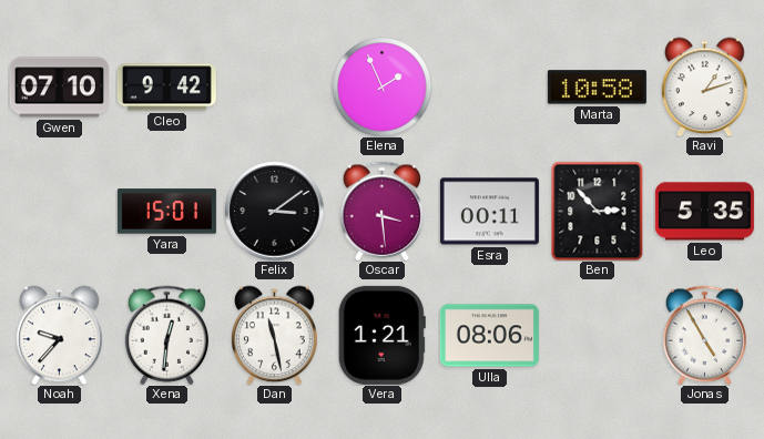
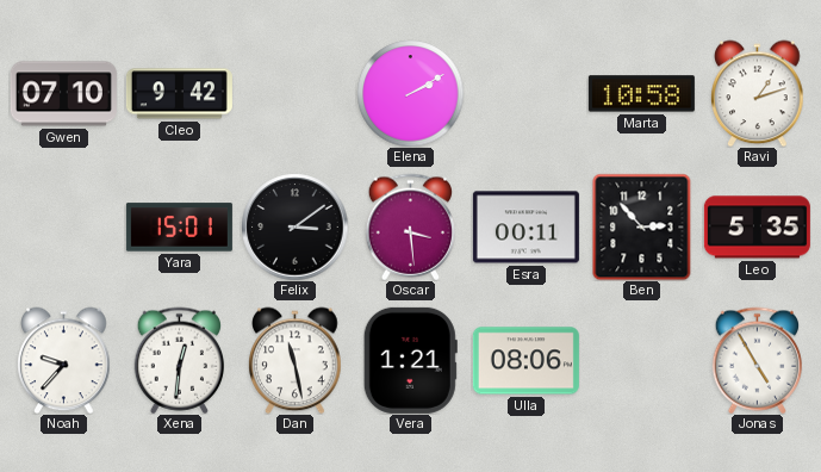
Elena: 1:56 -> 2:10
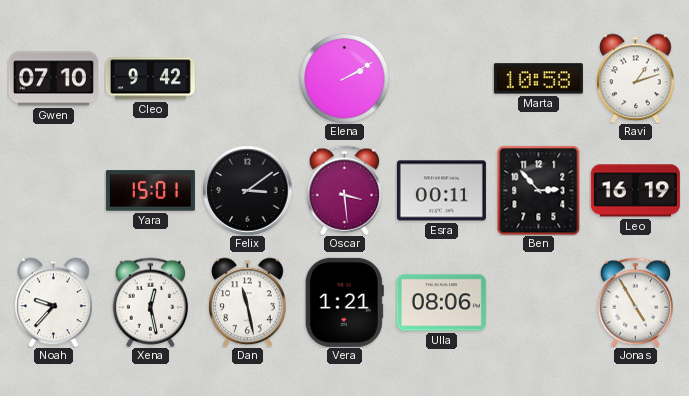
Leo: 5:35 -> 16:19
Xena: 12:31 -> 12:28
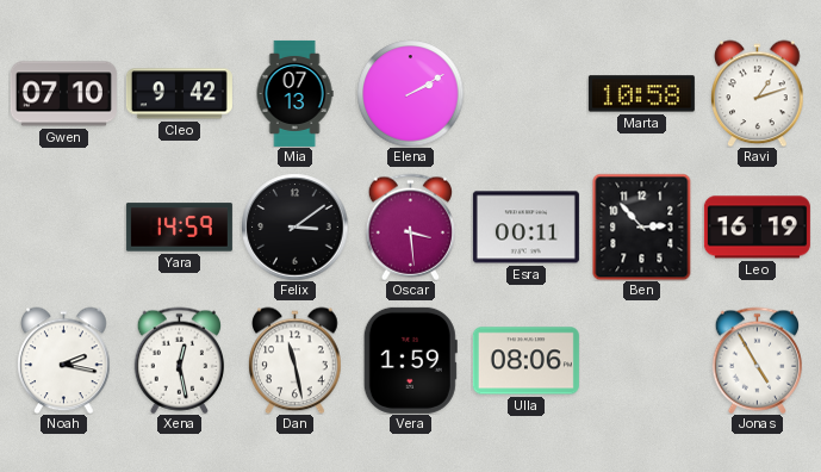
Mia: none -> 07:13
Yara: 15:01 -> 14:59
Noah: 9:37 -> 2:17
Vera: 1:21 -> 1:59
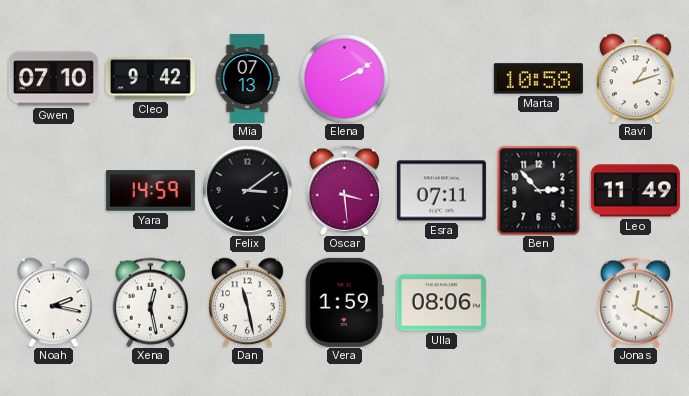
Esra: 00:11 -> 07:11
Leo: 16:19 -> 11:49
Jonas: 4:55 -> 12:20
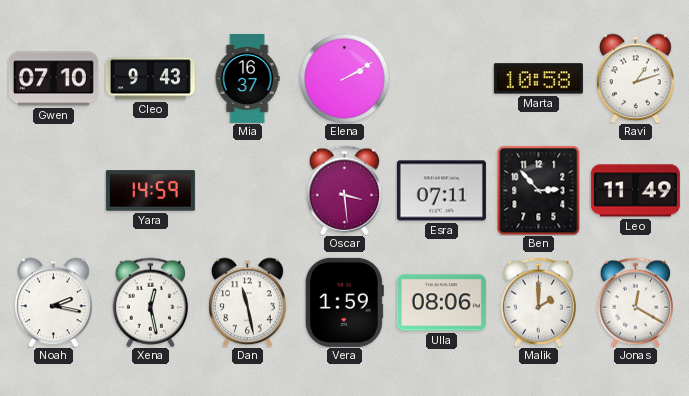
Cleo: 9:42 -> 9:43
Mia: 07:13 -> 16:37
Felix: 3:09 -> none
Malik: none -> 2:00
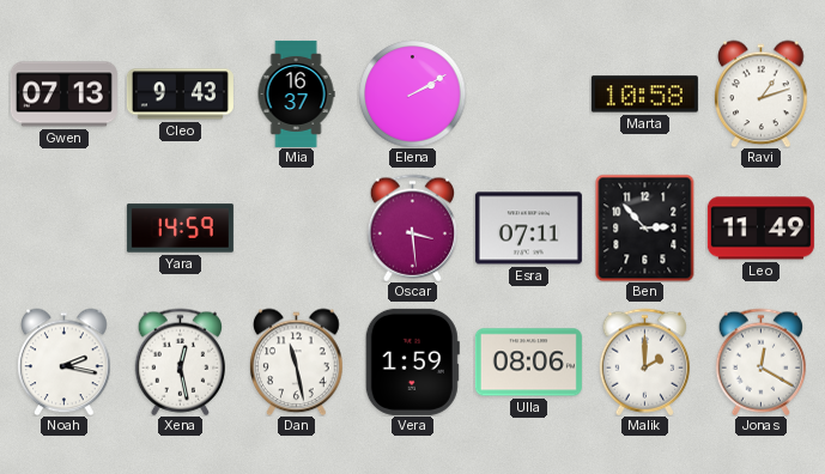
Gwen: 07:10 -> 07:13
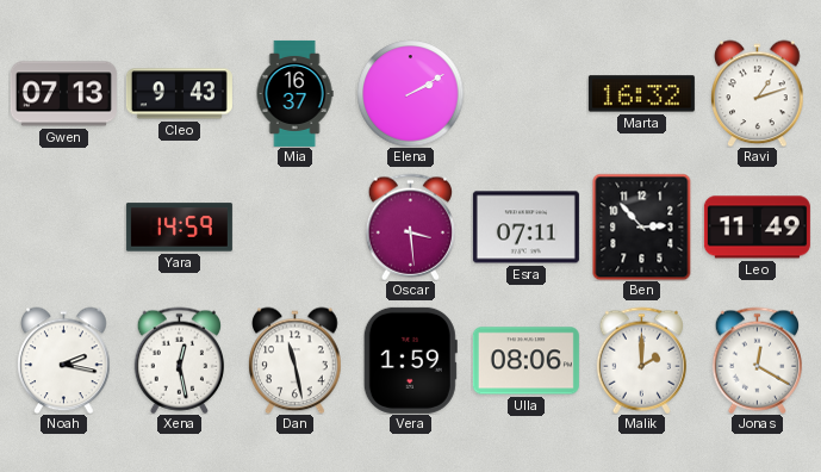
Marta: 10:58 -> 16:32
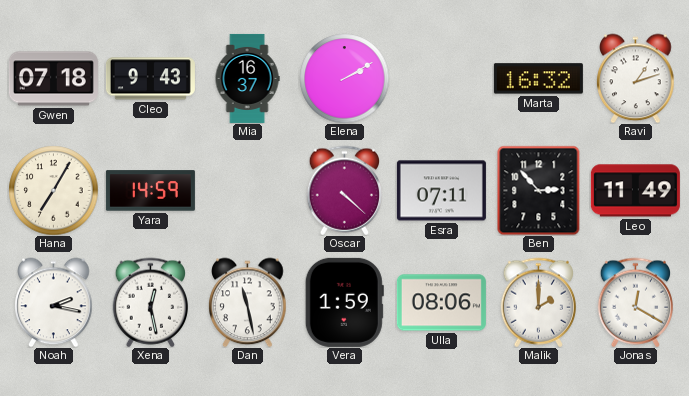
Gwen: 07:13 -> 07:18
Hana: none -> 7:05
Oscar: 3:29 -> 4:22
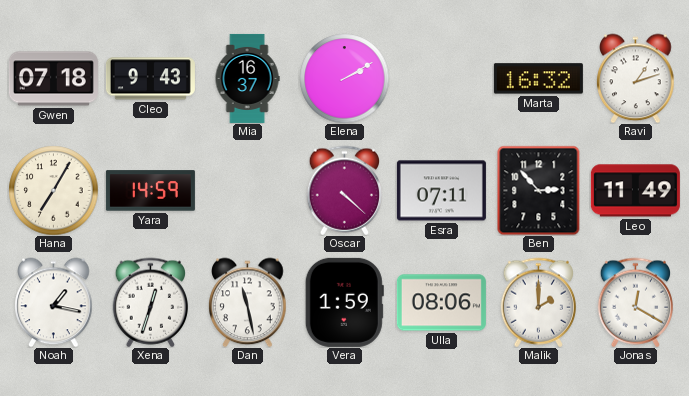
Noah: 2:17 -> 1:17
Xena: 12:28 -> 12:33
